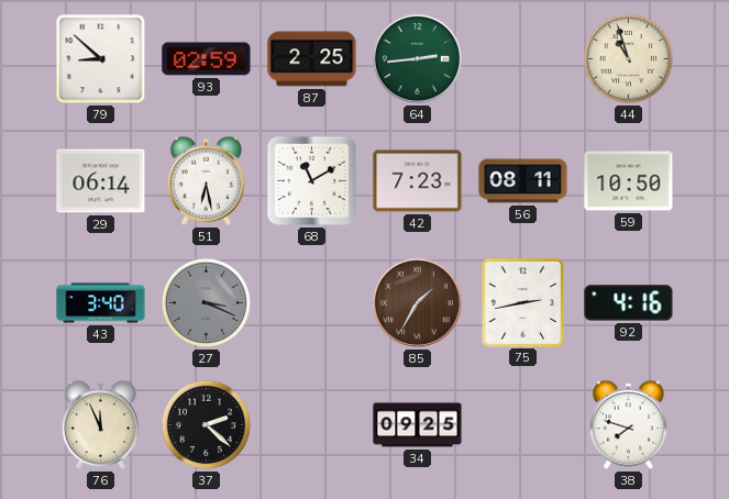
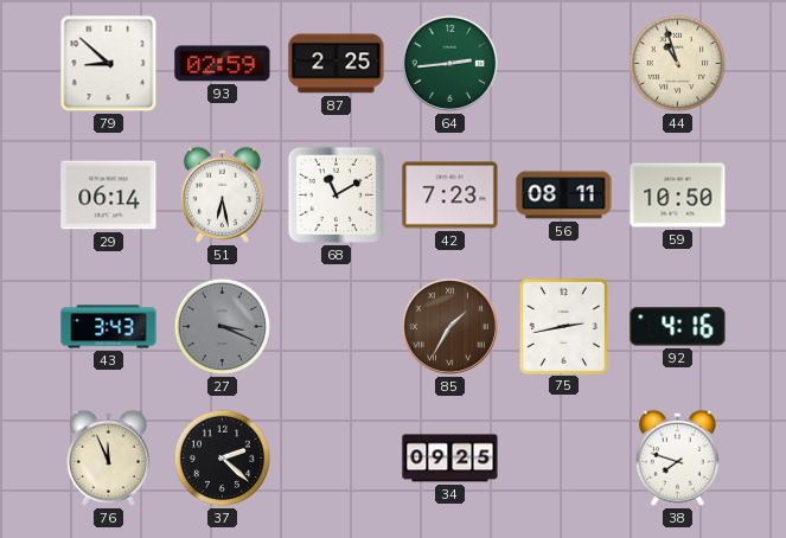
43: 3:40 -> 3:43
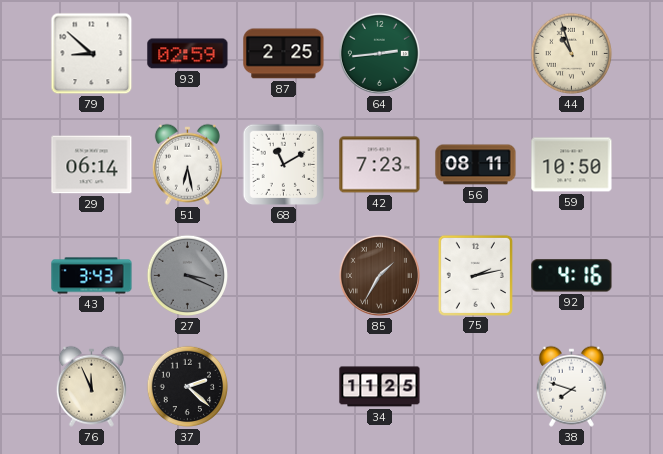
75: 2:43 -> 2:13
34: 09:25 -> 11:25
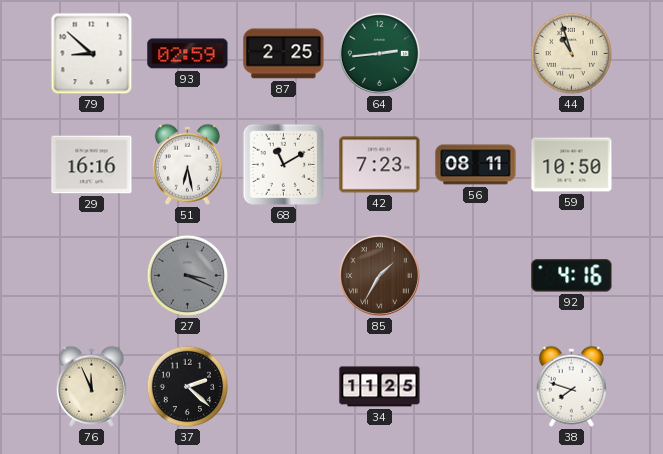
29: 06:14 -> 16:16
43: 3:43 -> none
75: 2:13 -> none
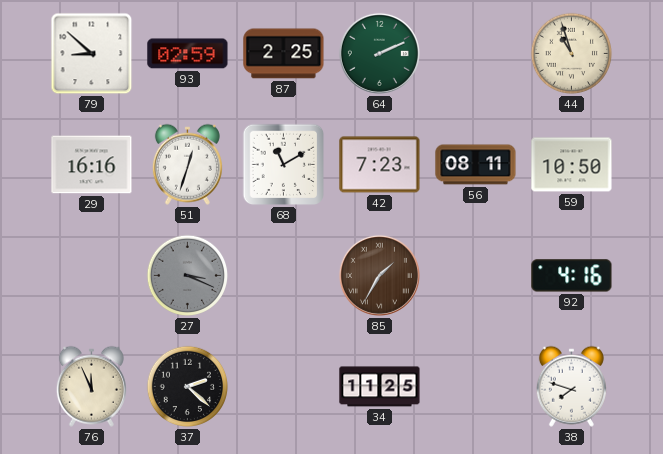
64: 2:44 -> 2:11
51: 6:28 -> 12:33
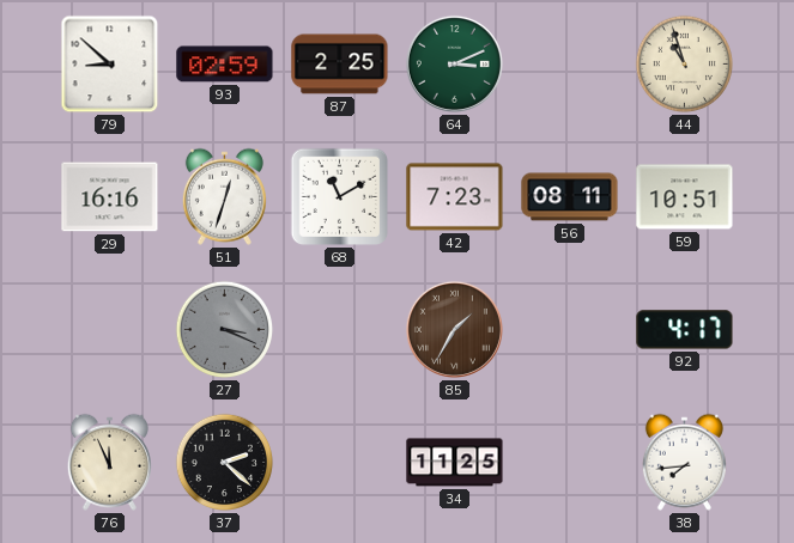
64: 2:11 -> 3:11
59: 10:50 -> 10:51
92: 4:16 -> 4:17
38: 7:48 -> 7:44
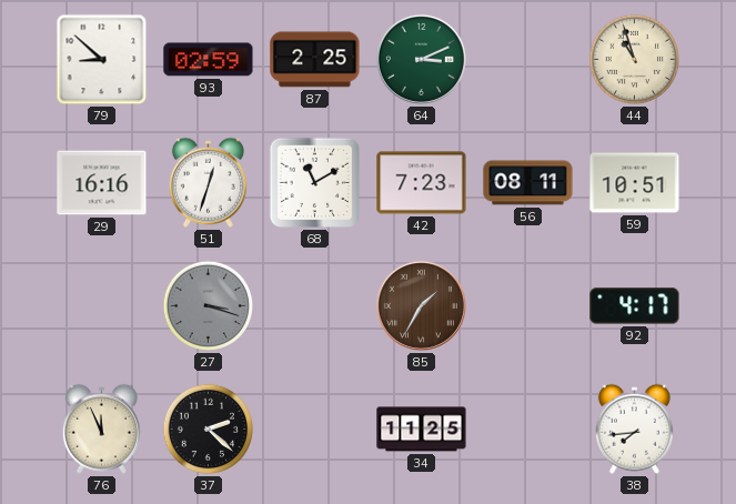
27: 3:19 -> 3:18
